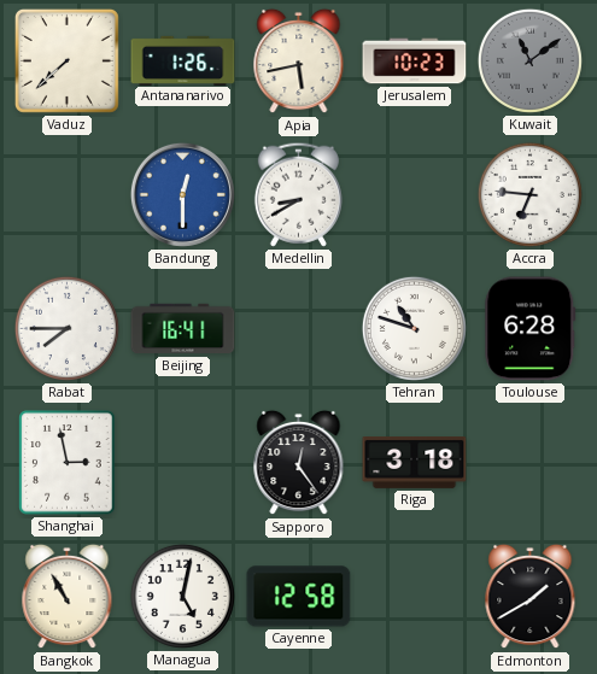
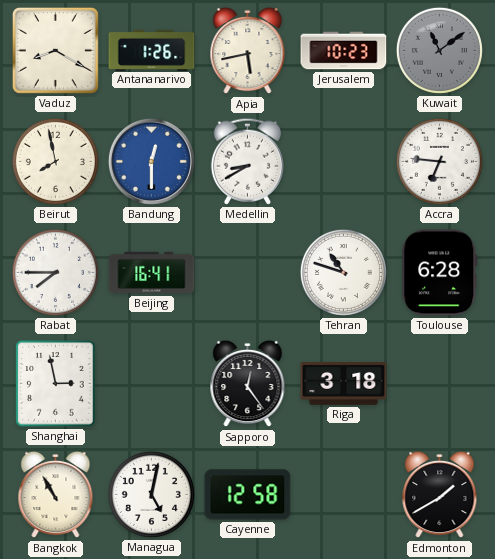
Vaduz: 7:38 -> 8:20
Beirut: none -> 7:58
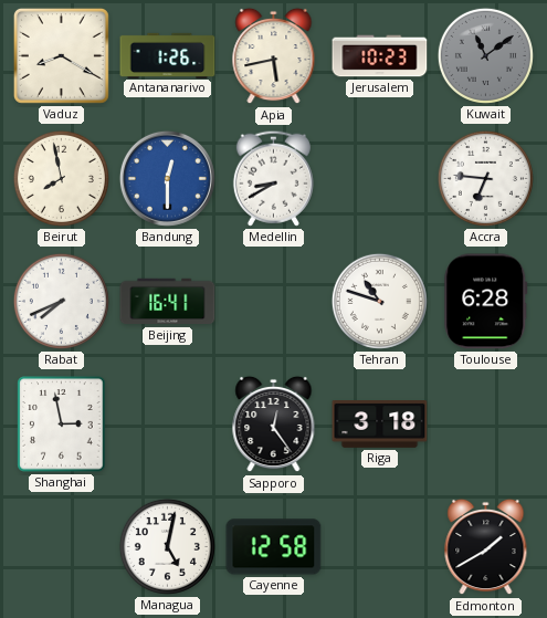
Rabat: 7:45 -> 7:41
Bangkok: 10:55 -> none
